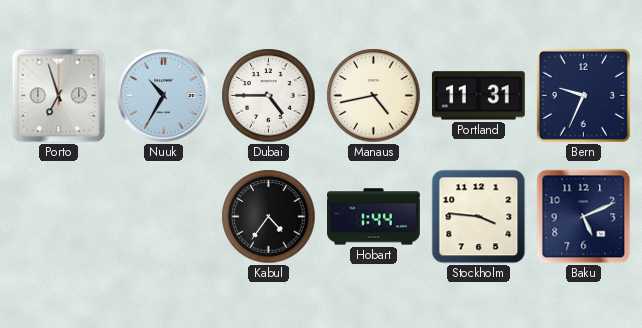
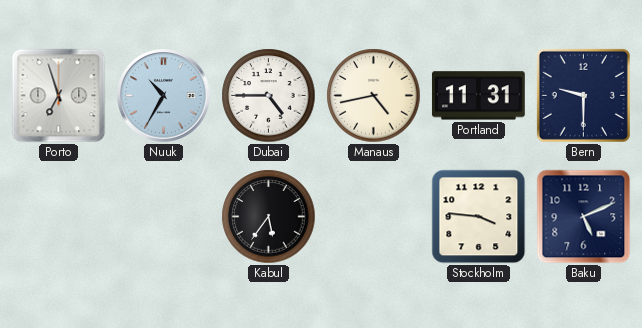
Bern: 9:34 -> 9:30
Kabul: 4:36 -> 5:36
Hobart: 1:44 -> none
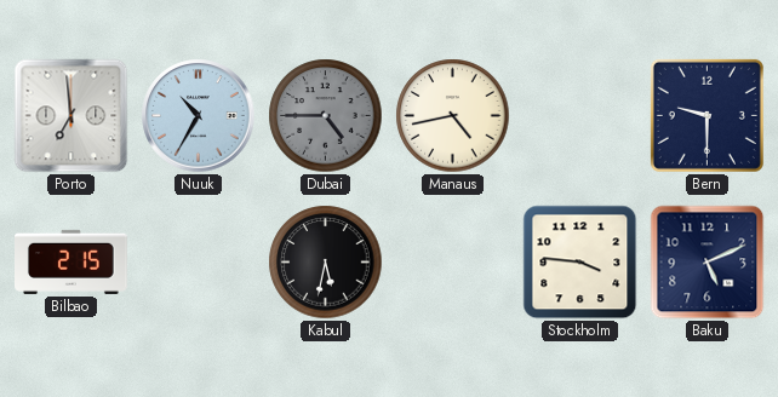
Porto: 6:57 -> 6:59
Dubai dial: white -> grey
Portland: 11:31 -> none
Bilbao: none -> 2:15
Kabul: 5:36 -> 5:32
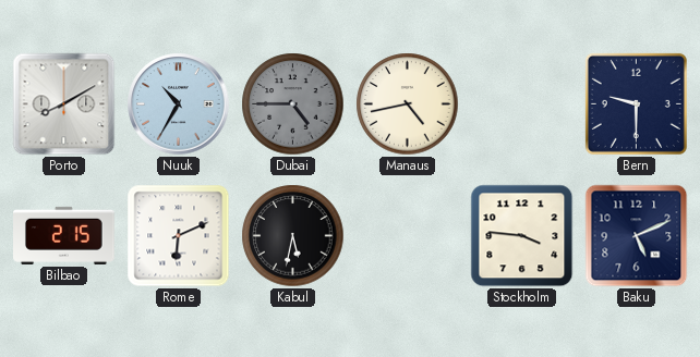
Porto: 6:59 -> 8:10
Rome: none -> 6:11
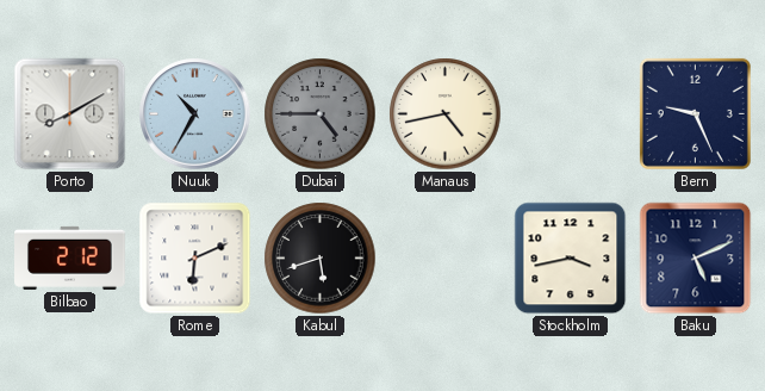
Bern: 9:30 -> 9:26
Bilbao: 2:15 -> 2:12
Kabul: 5:32 -> 5:42
Stockholm: 3:46 -> 3:43
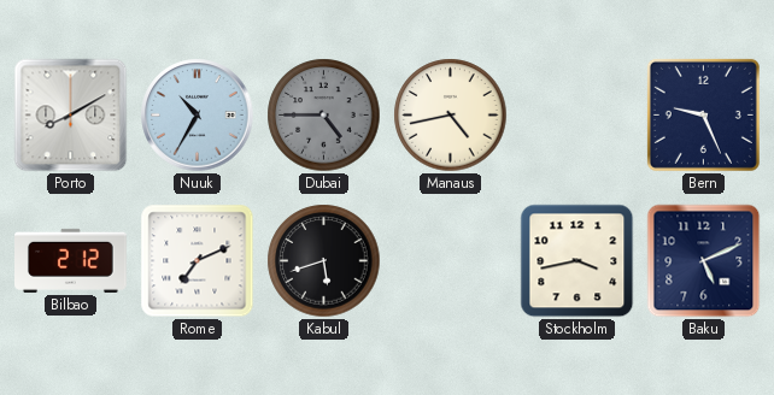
Rome: 6:11 -> 7:11
